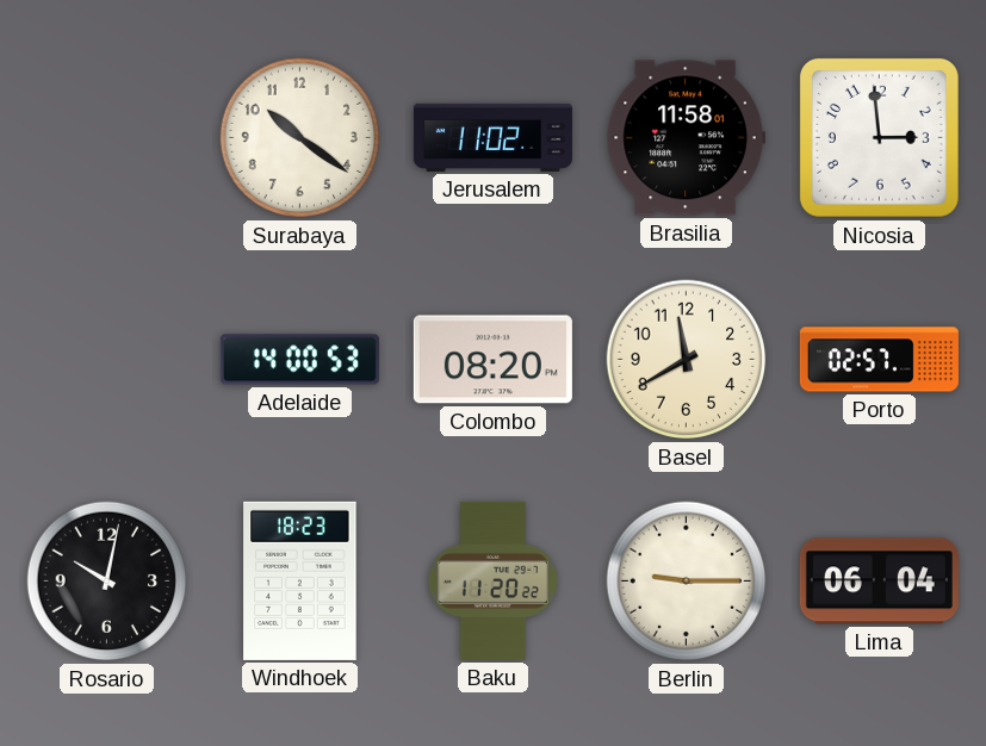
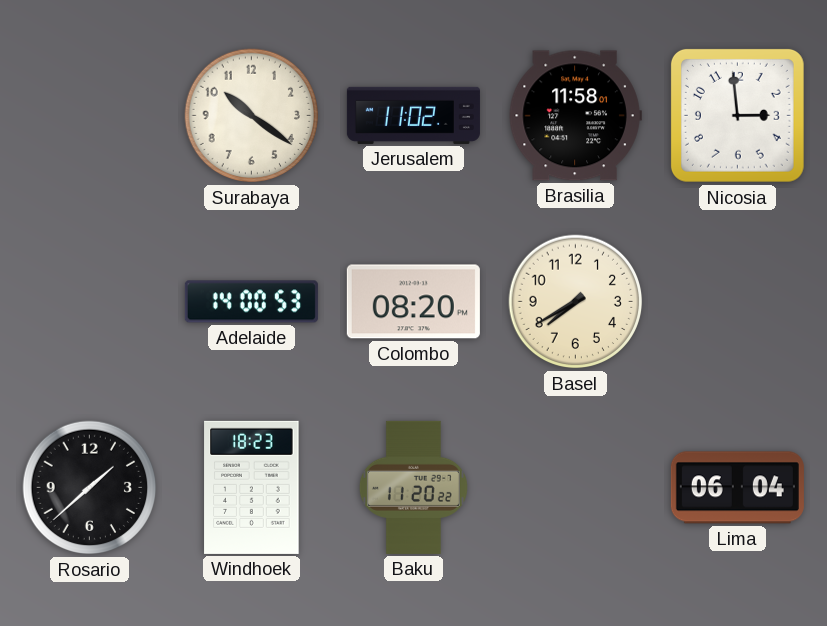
Basel: 11:40 -> 7:40
Porto: 02:57 -> none
Rosario: 10:02 -> 1:38
Berlin: 9:15 -> none
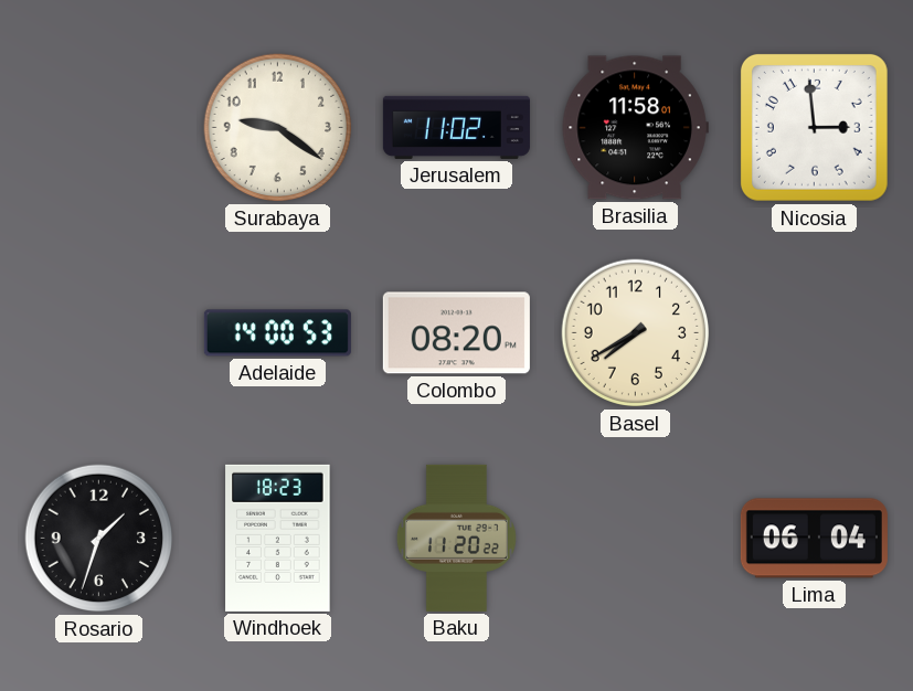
Surabaya: 10:21 -> 9:21
Rosario: 1:38 -> 1:33
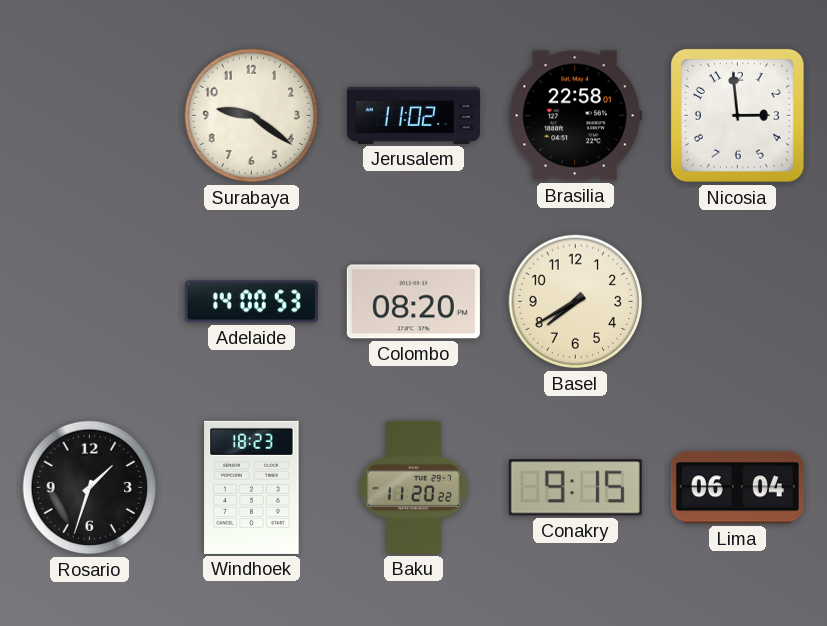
Brasilia: 11:58 -> 22:58
Conakry: none -> 9:15
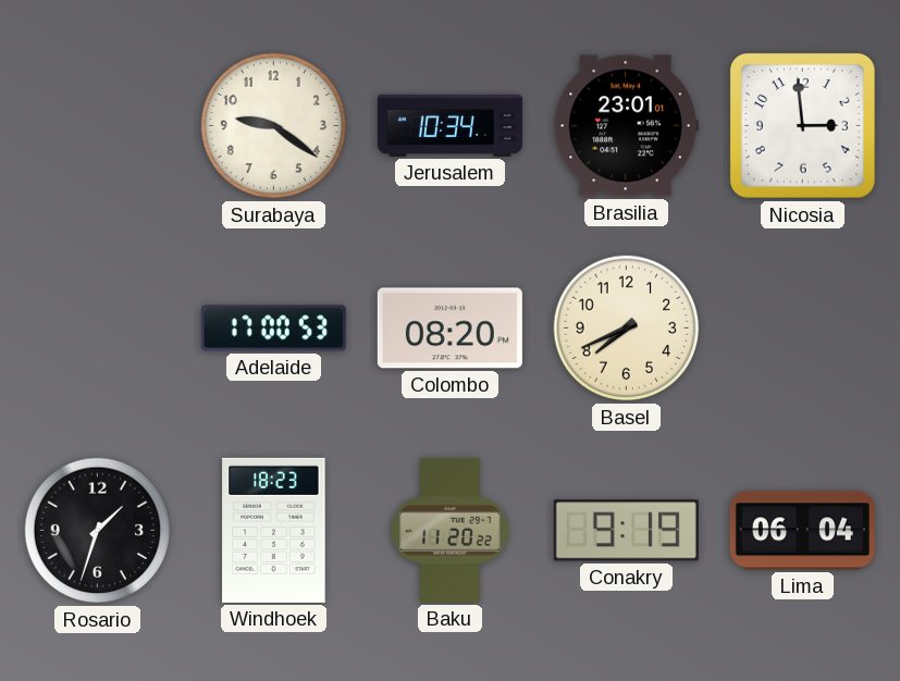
Jerusalem: 11:02 -> 10:34
Brasilia: 22:58 -> 23:01
Adelaide: 14:00 -> 17:00
Basel: 7:40 -> 7:41
Conakry: 9:15 -> 9:19
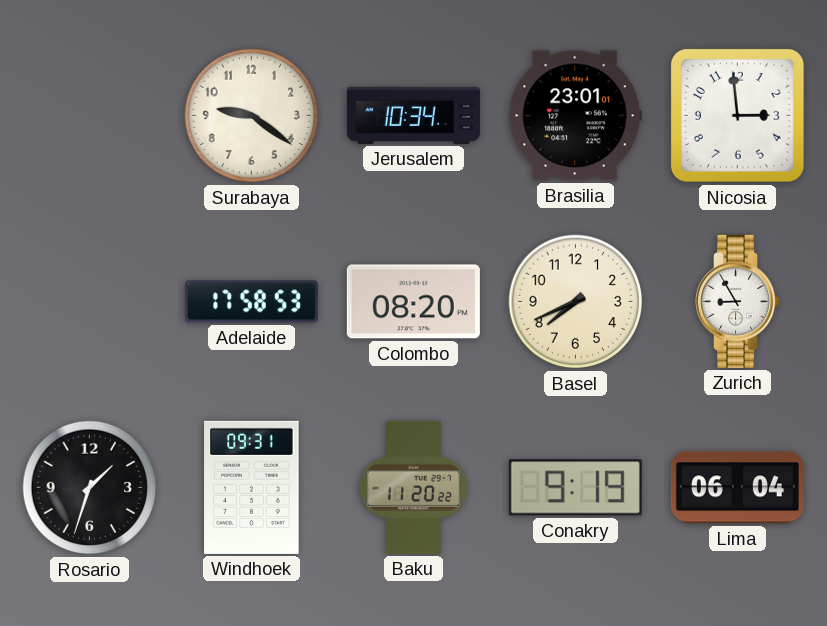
Adelaide: 17:00 -> 17:58
Zurich: none -> 8:55
Windhoek: 18:23 -> 09:31
